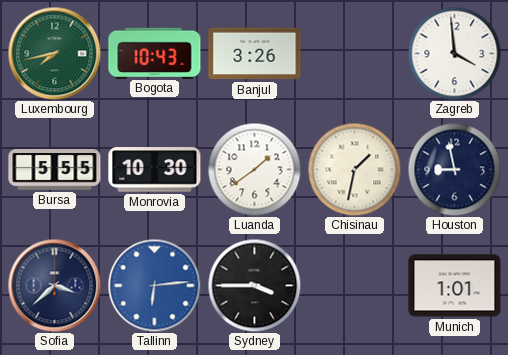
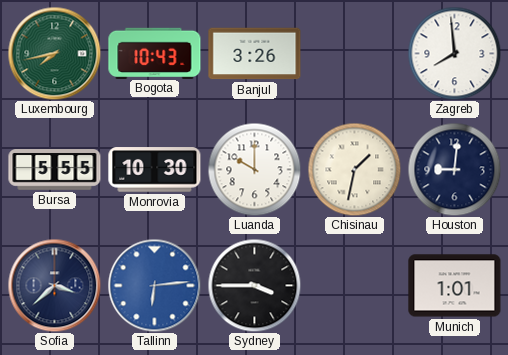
Zagreb: 3:59 -> 7:59
Luanda: 1:39 -> 10:00
Houston: 8:58 -> 9:01
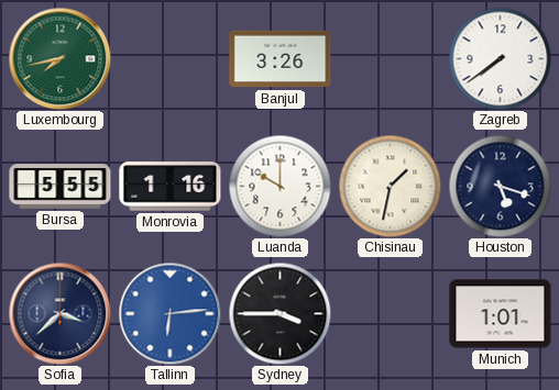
Bogota: 10:43 -> none
Zagreb: 7:59 -> 7:39
Monrovia: 10:30 -> 1:16
Houston: 9:01 -> 5:18
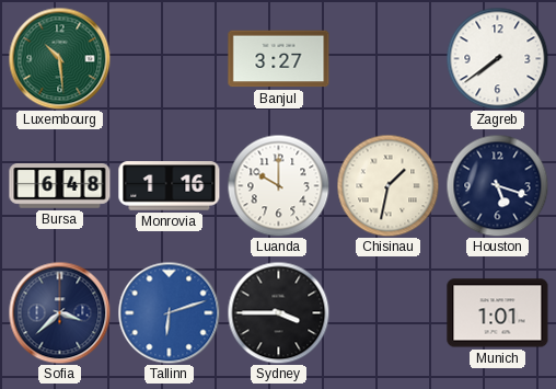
Luxembourg: 7:43 -> 10:29
Banjul: 3:26 -> 3:27
Bursa: 5:55 -> 6:48
Tallinn: 6:14 -> 6:12
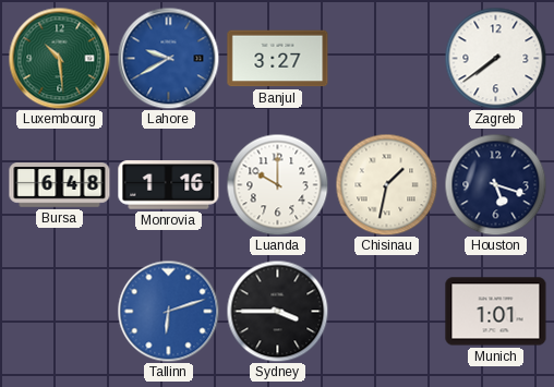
Lahore: none -> 9:40
Sofia: 3:38 -> none
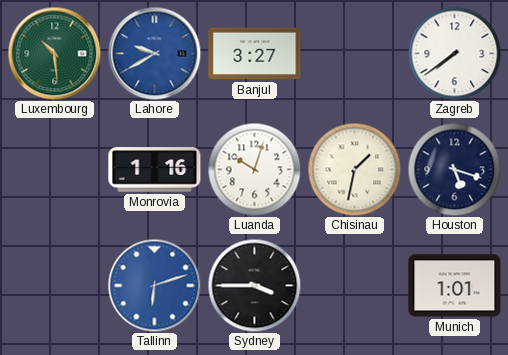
Bursa: 6:48 -> none
Luanda: 10:00 -> 10:03
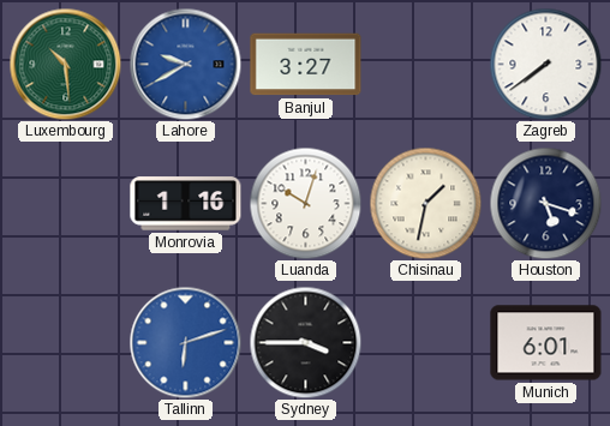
Munich: 1:01 -> 6:01
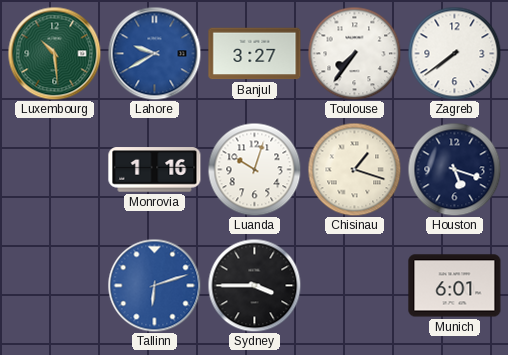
Toulouse: none -> 7:36
Chisinau: 1:32 -> 1:18
